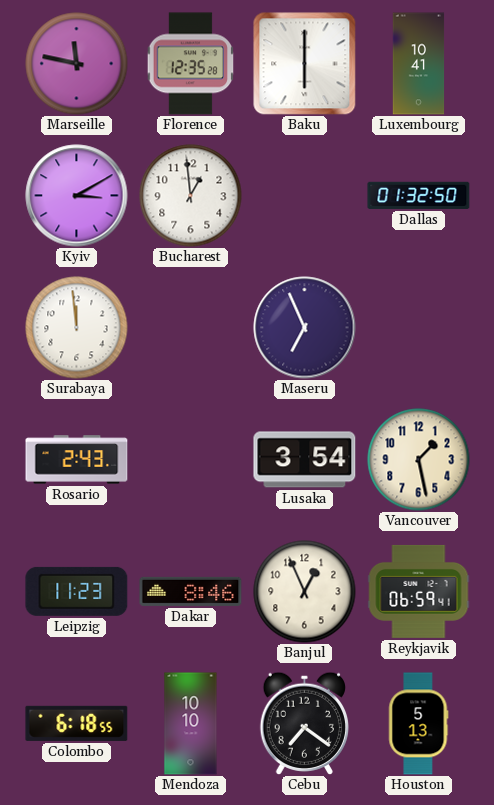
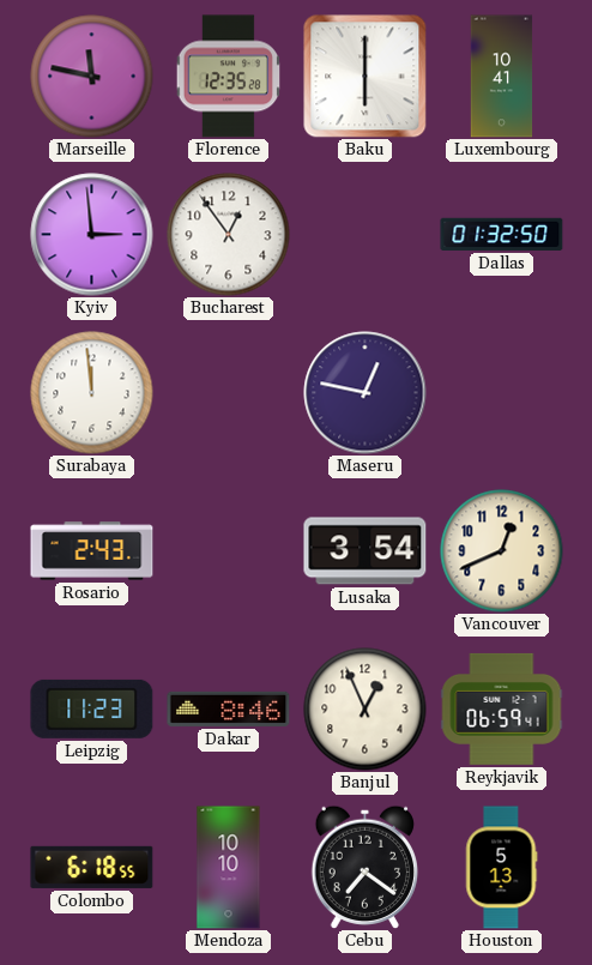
Kyiv: 3:10 -> 2:59
Bucharest: 12:59 -> 12:54
Maseru: 6:56 -> 12:47
Vancouver: 1:28 -> 12:41
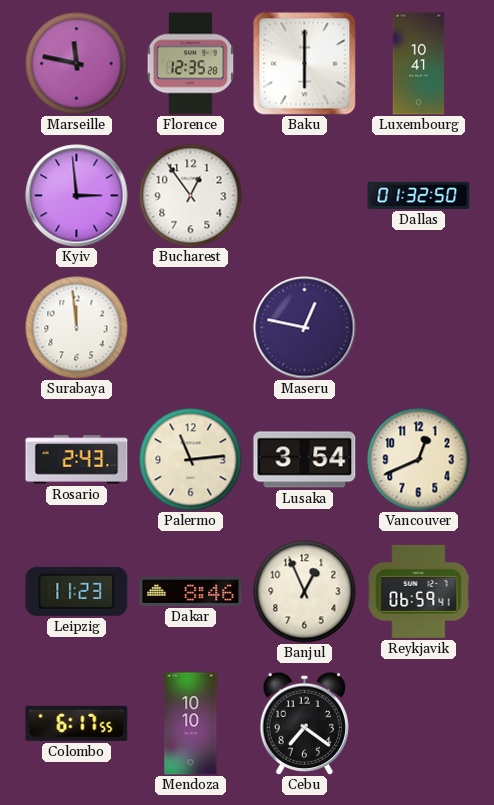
Palermo: none -> 11:14
Colombo: 6:18 -> 6:17
Houston: 5:13 -> none
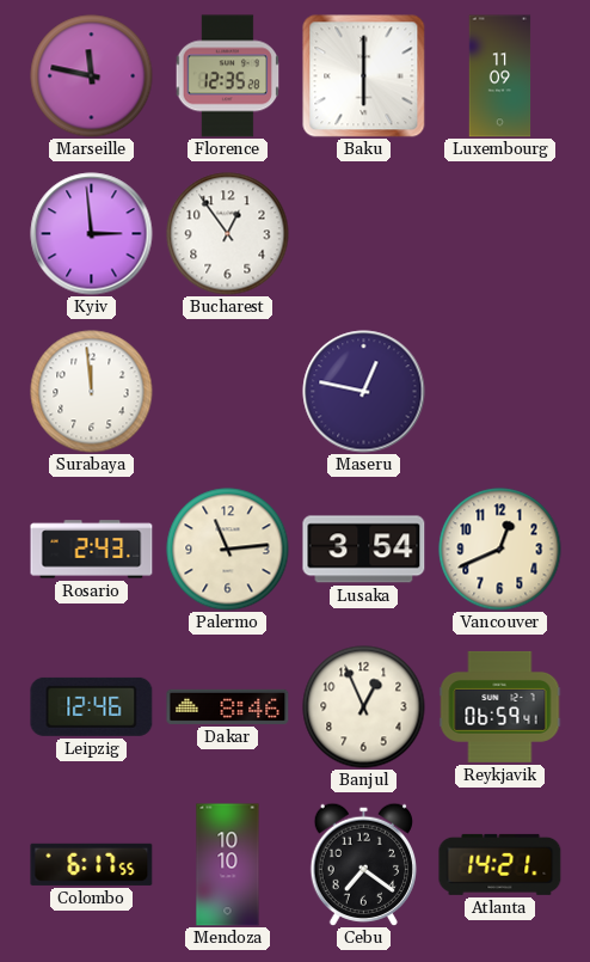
Luxembourg: 10:41 -> 11:09
Dallas: 01:32 -> none
Leipzig: 11:23 -> 12:46
Atlanta: none -> 14:21
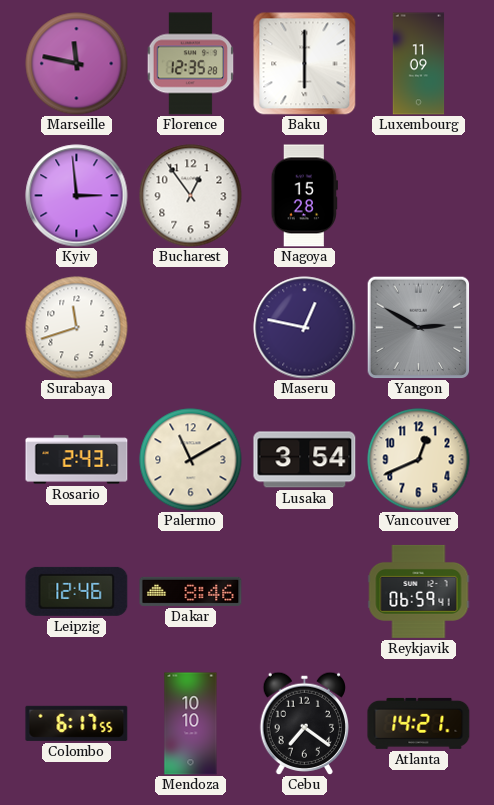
Nagoya: none -> 15:28
Surabaya: 11:59 -> 11:42
Yangon: none -> 2:50
Palermo: 11:14 -> 11:10
Banjul: 12:56 -> none
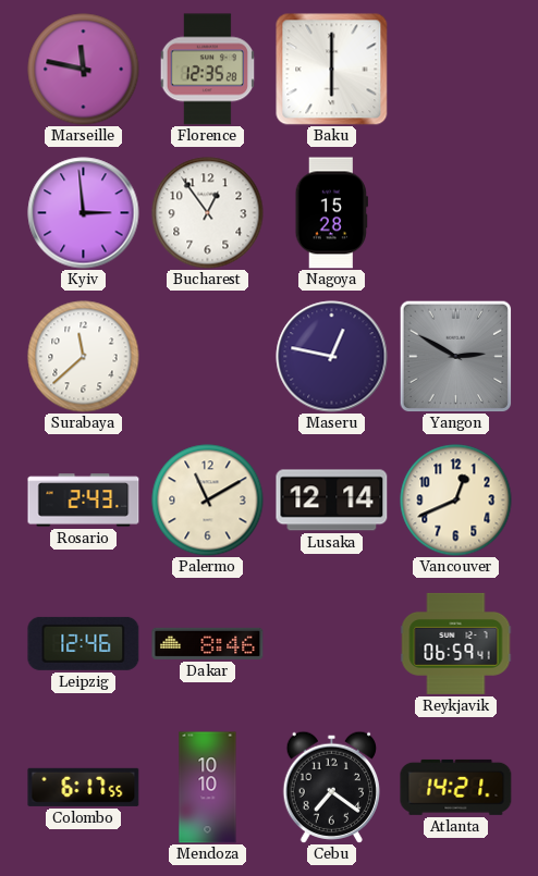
Luxembourg: 11:09 -> none
Surabaya: 11:42 -> 11:38
Lusaka: 3:54 -> 12:14
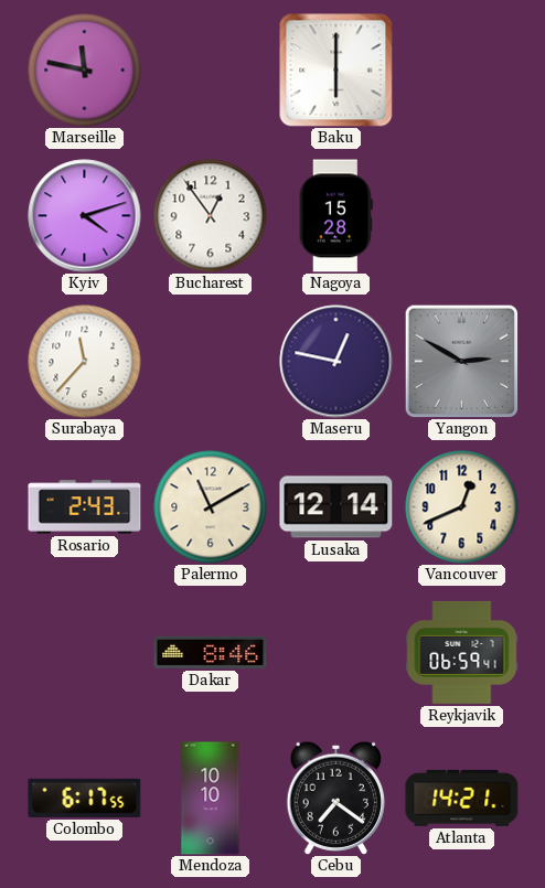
Florence: 12:35 -> none
Kyiv: 2:59 -> 4:12
Surabaya: 11:38 -> 11:37
Leipzig: 12:46 -> none
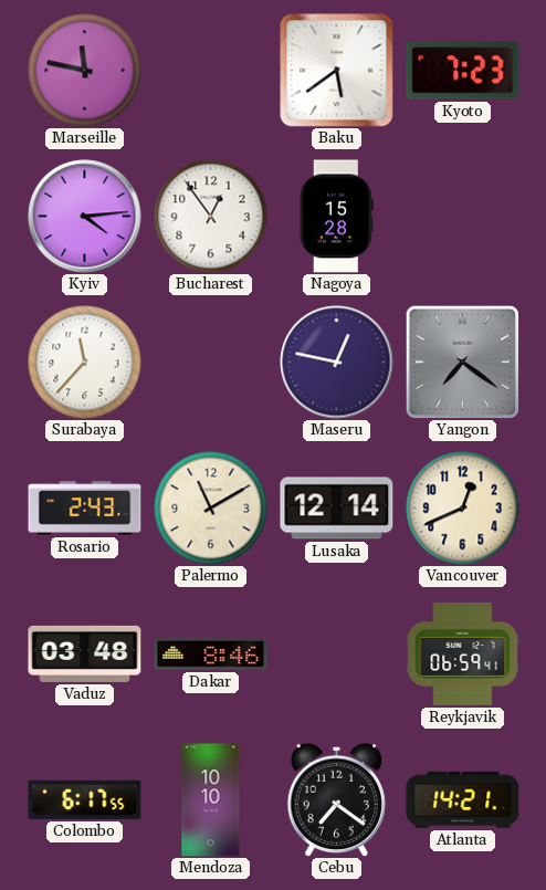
Baku: 6:00 -> 5:39
Kyoto: none -> 7:23
Kyiv: 4:12 -> 4:14
Yangon: 2:50 -> 7:21
Vaduz: none -> 03:48
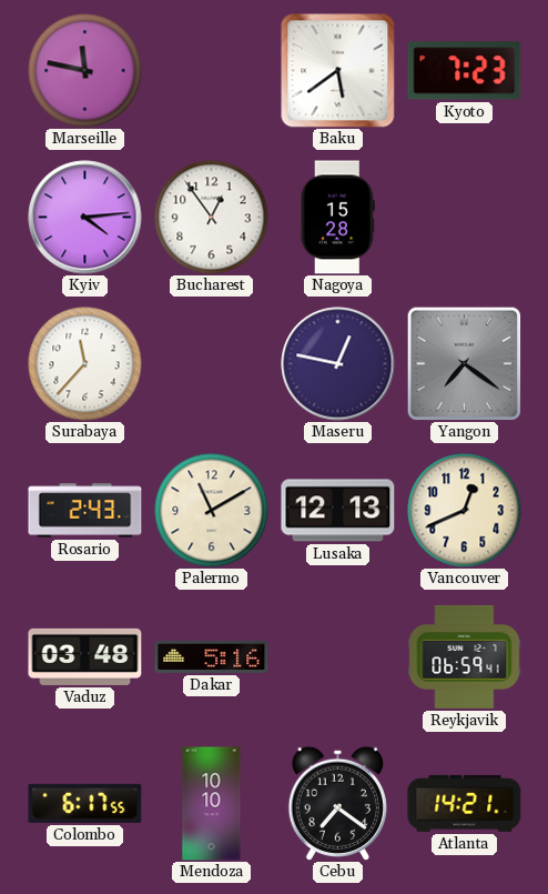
Lusaka: 12:14 -> 12:13
Dakar: 8:46 -> 5:16
